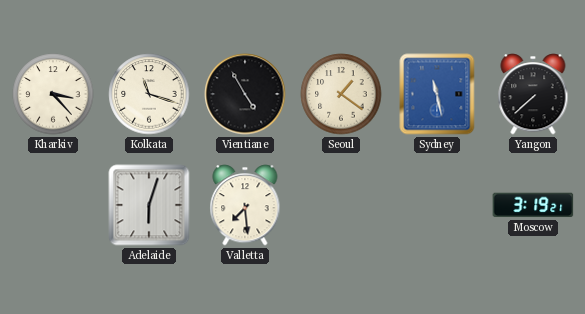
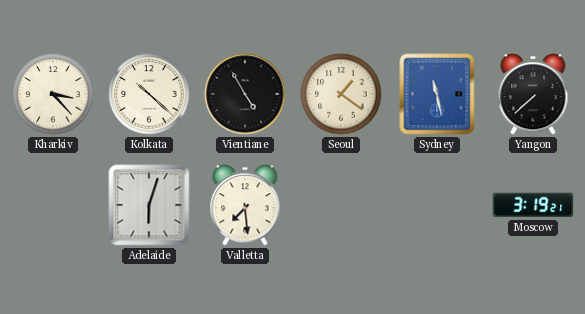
Kolkata: 11:18 -> 10:22
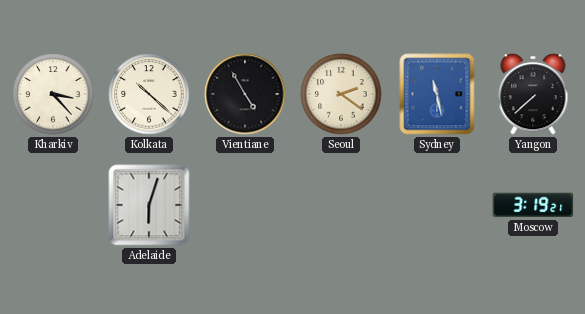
Seoul: 1:21 -> 2:21
Valletta: 7:29 -> none
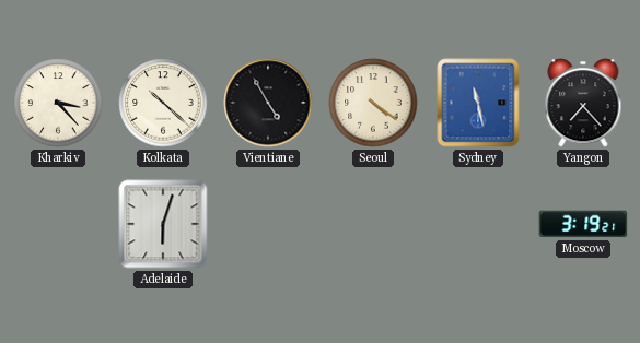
Seoul: 2:21 -> 4:21
Yangon: 7:38 -> 7:23
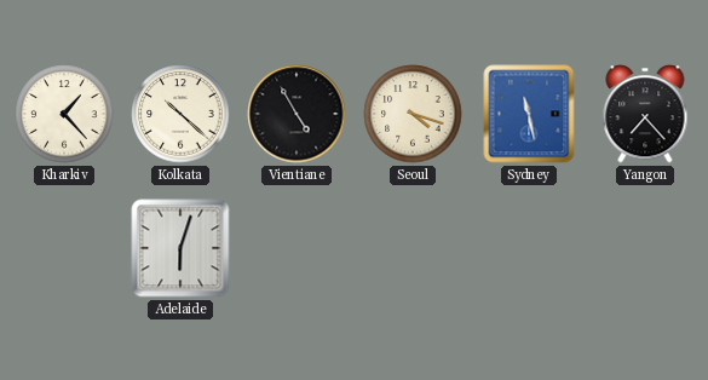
Kharkiv: 3:23 -> 1:23
Seoul: 4:21 -> 4:18
Moscow: 3:19 -> none
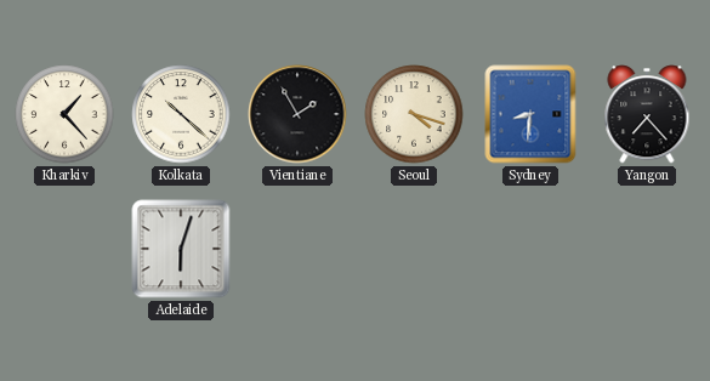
Vientiane: 4:55 -> 1:55
Sydney: 11:28 -> 8:31
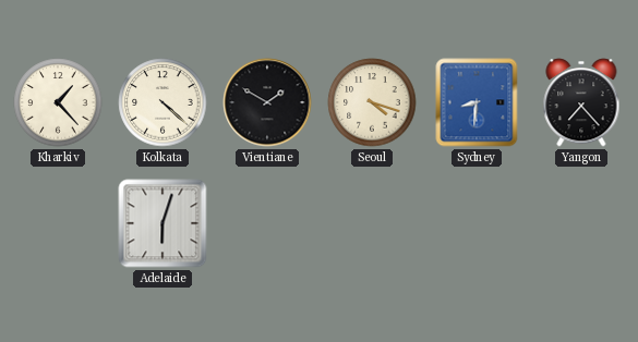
Kolkata: 10:22 -> 4:22
Vientiane: 1:55 -> 1:50
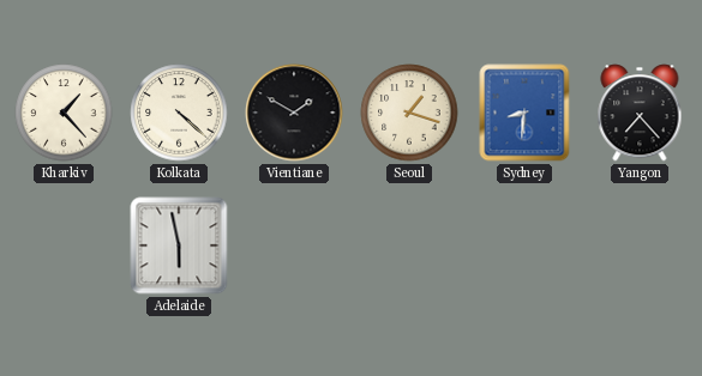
Seoul: 4:18 -> 1:18
Adelaide: 6:03 -> 5:58
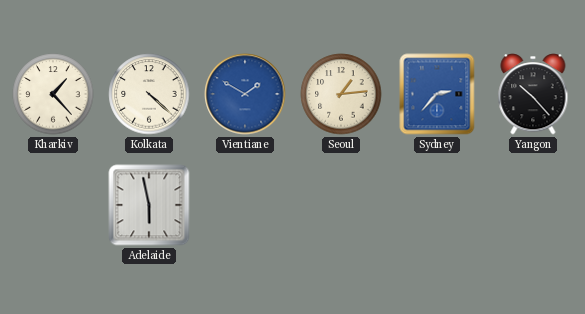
Vientiane dial: black -> blue
Seoul: 1:18 -> 1:14
Sydney: 8:31 -> 2:37
Yangon: 7:23 -> 10:23
